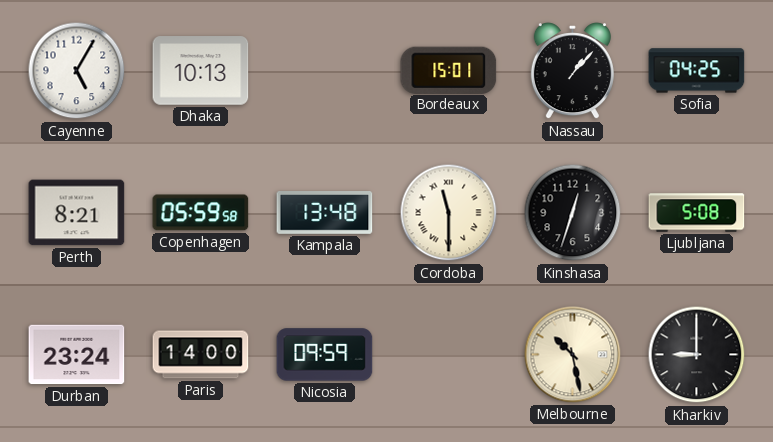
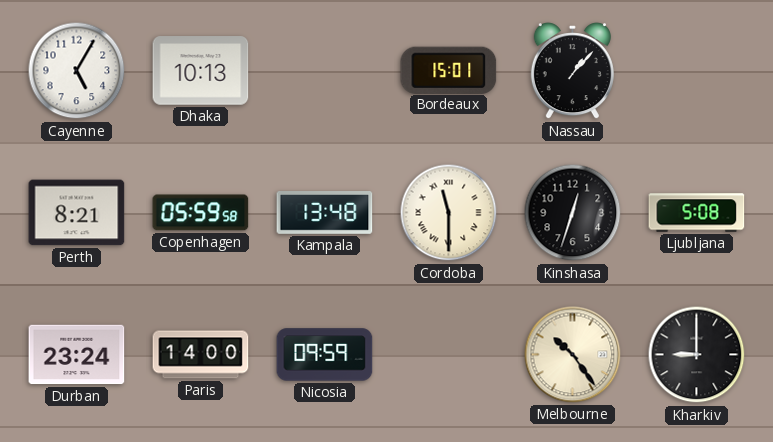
Sofia: 04:25 -> none
Melbourne: 10:28 -> 10:24
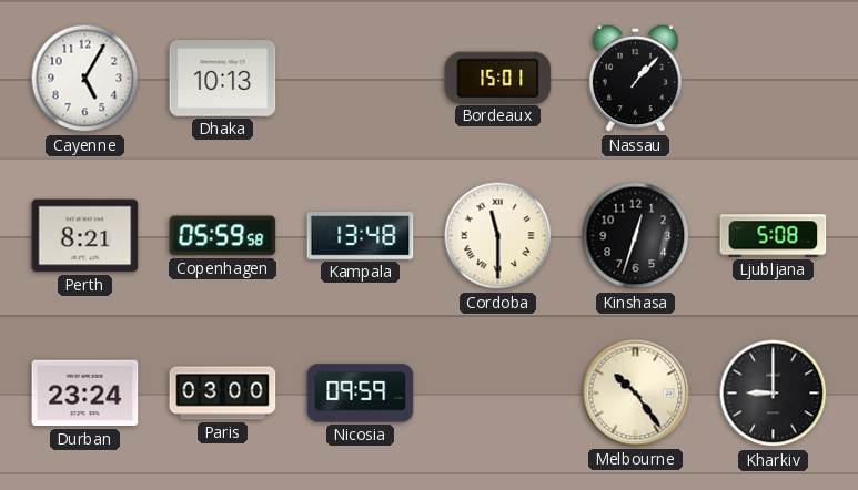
Paris: 14:00 -> 03:00
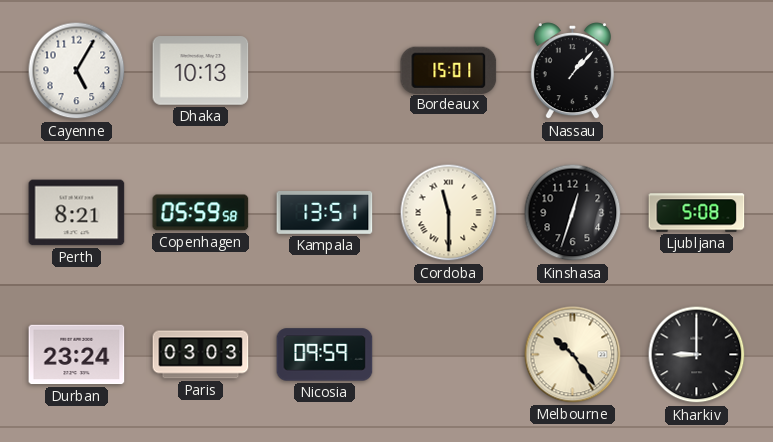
Kampala: 13:48 -> 13:51
Paris: 03:00 -> 03:03
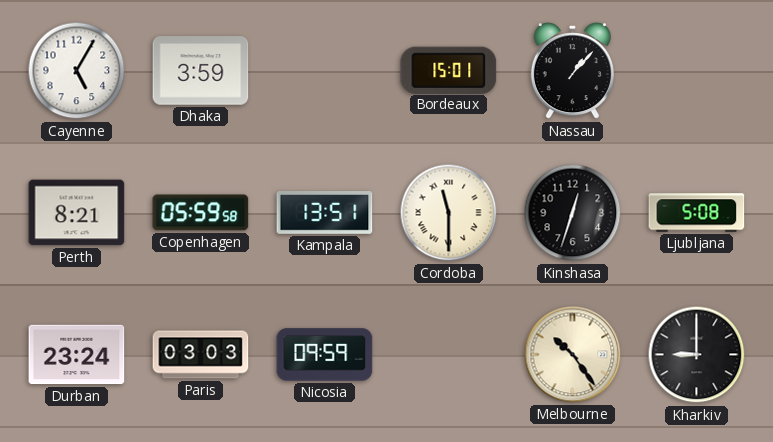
Dhaka: 10:13 -> 3:59
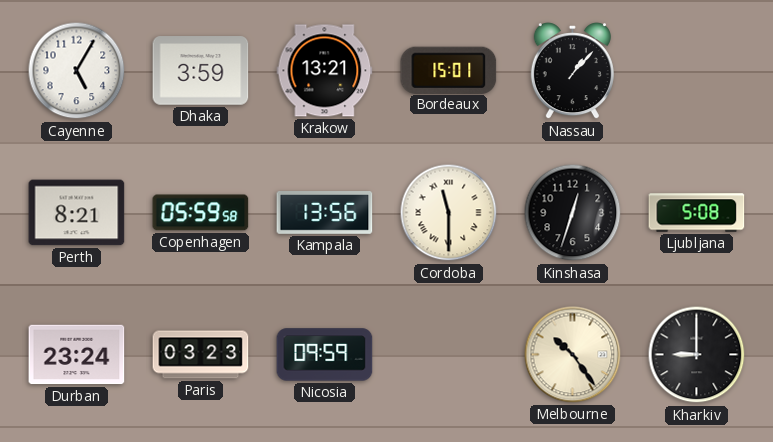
Krakow: none -> 13:21
Kampala: 13:51 -> 13:56
Paris: 03:03 -> 03:23
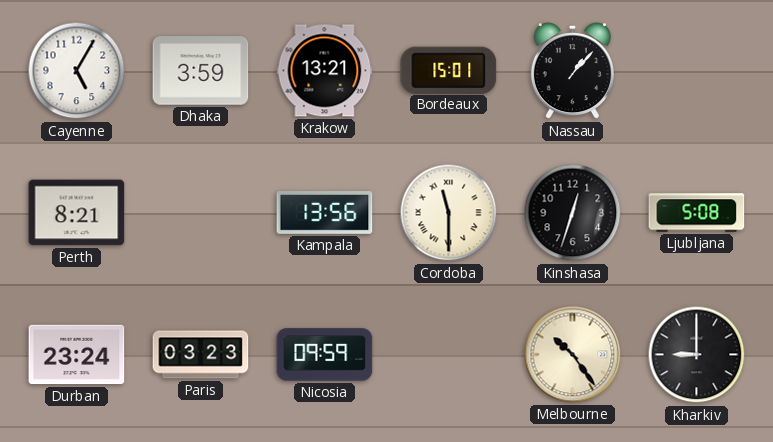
Copenhagen: 05:59 -> none
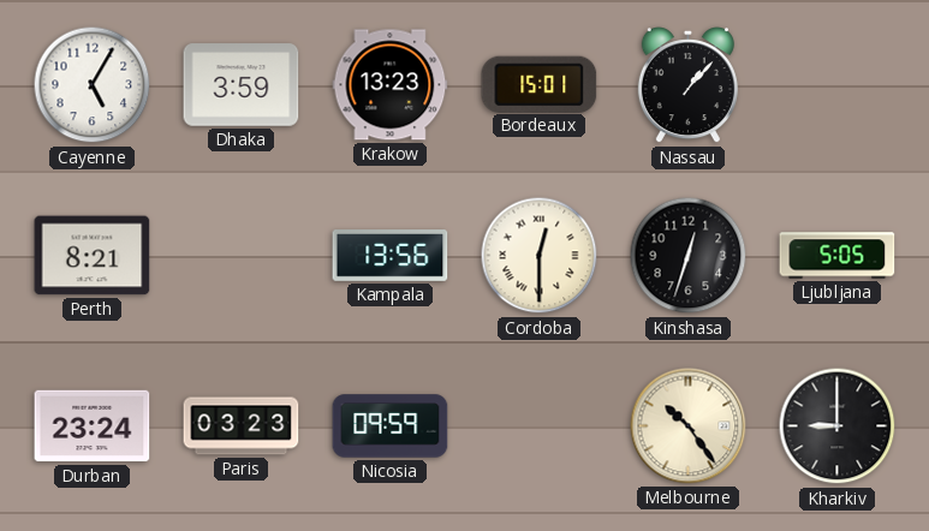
Krakow: 13:21 -> 13:23
Cordoba: 11:30 -> 12:30
Ljubljana: 5:08 -> 5:05
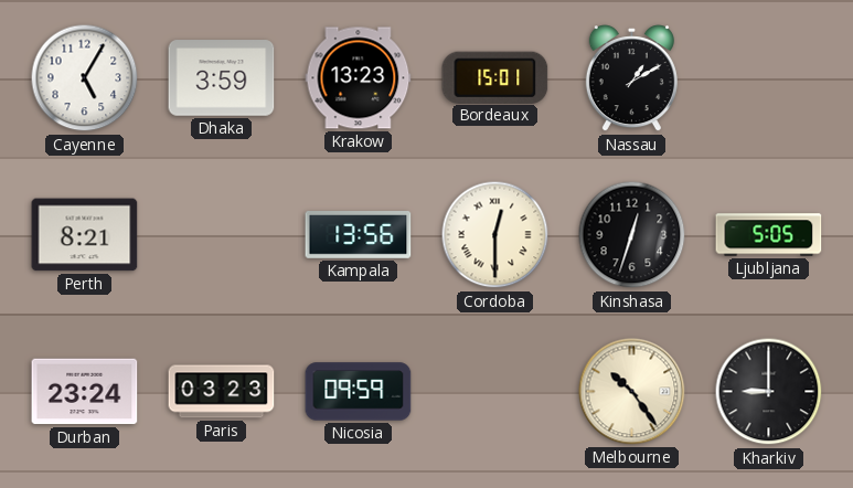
Nassau: 1:07 -> 1:10
